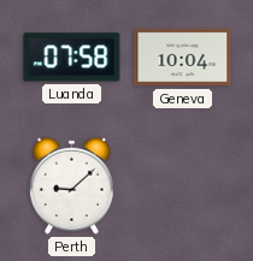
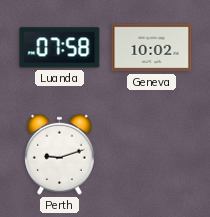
Geneva: 10:04 -> 10:02
Perth: 9:08 -> 9:12
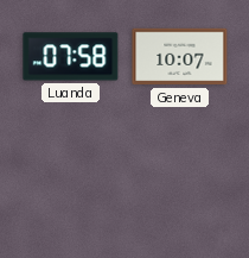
Geneva: 10:02 -> 10:07
Perth: 9:12 -> none
